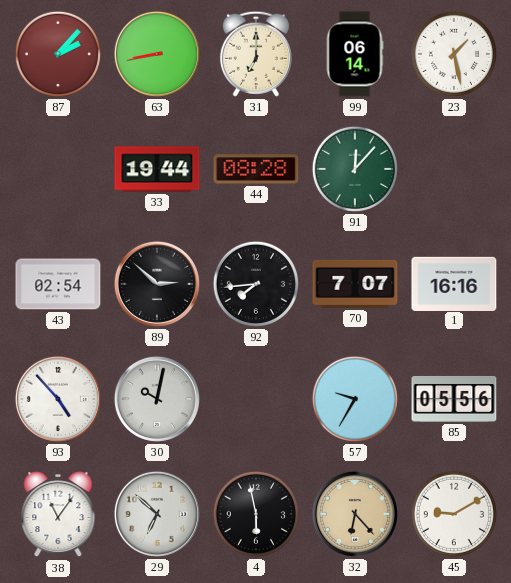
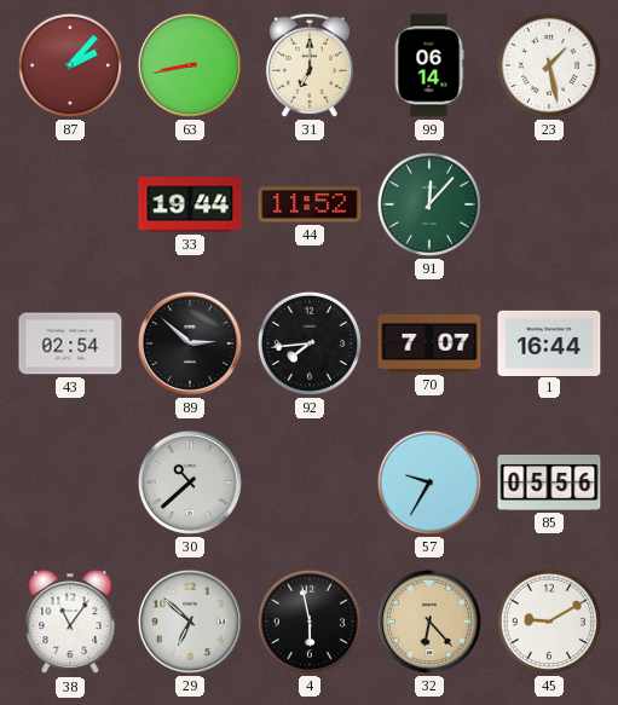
44: 08:28 -> 11:52
1: 16:16 -> 16:44
93: 4:53 -> none
30: 10:02 -> 10:38
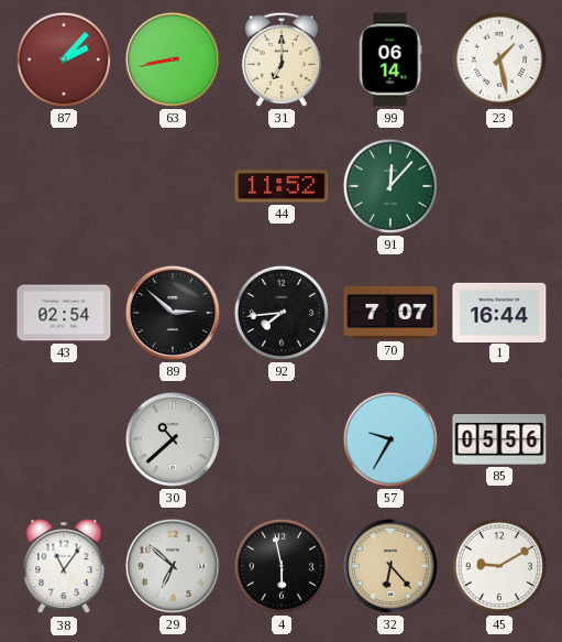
33: 19:44 -> none
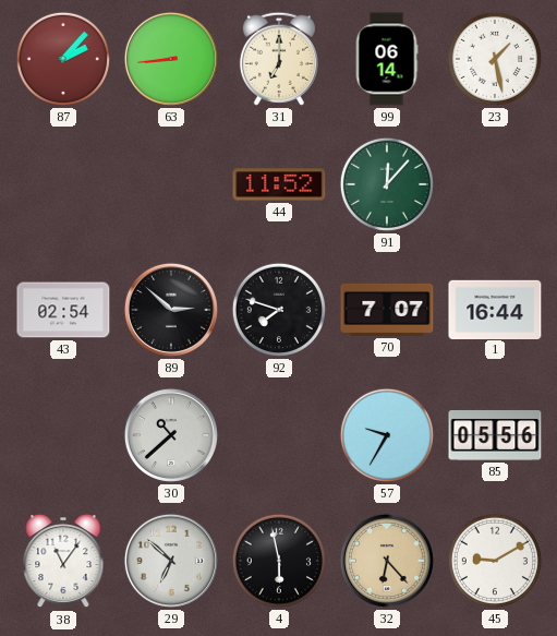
63: 8:43 -> 8:44
92: 7:44 -> 7:48
